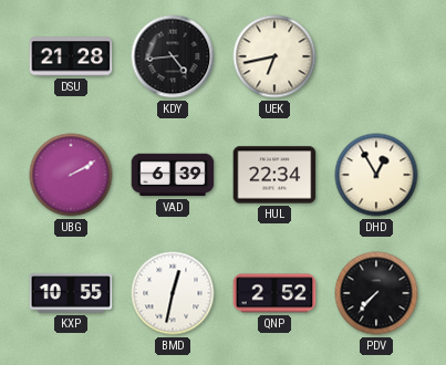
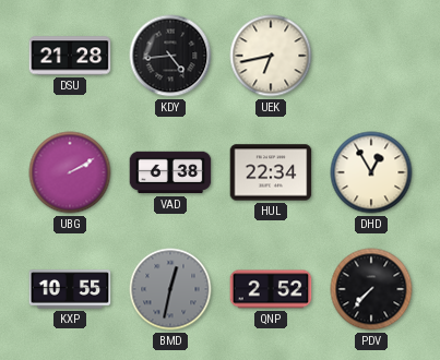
VAD: 6:39 -> 6:38
BMD dial: white -> grey
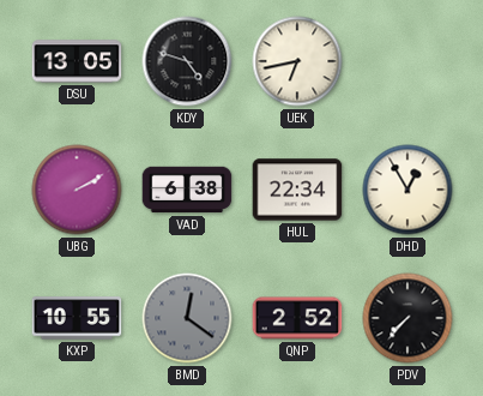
DSU: 21:28 -> 13:05
KDY: 4:44 -> 4:48
BMD: 12:32 -> 12:21
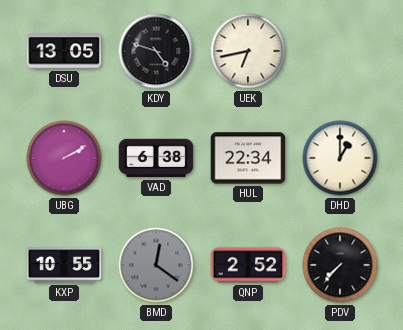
DHD: 12:55 -> 1:00
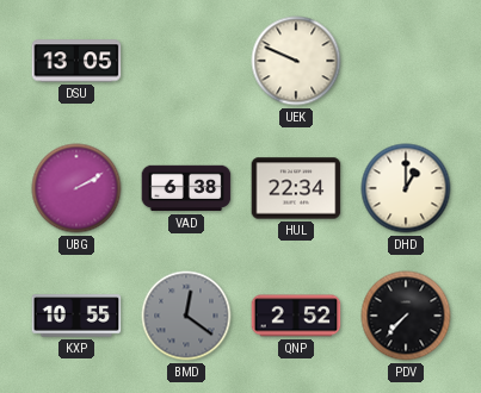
KDY: 4:48 -> none
UEK: 6:43 -> 9:49
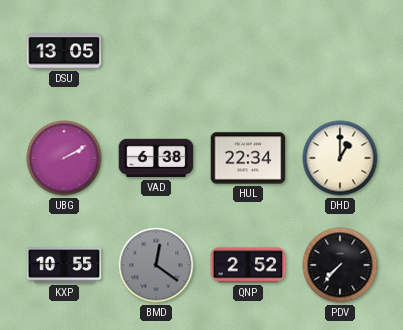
UEK: 9:49 -> none
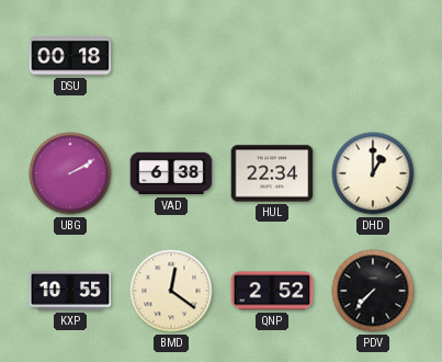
DSU: 13:05 -> 00:18
BMD dial: grey -> cream
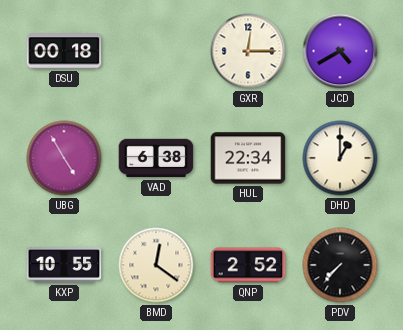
GXR: none -> 12:15
JCD: none -> 4:40
UBG: 2:10 -> 4:55
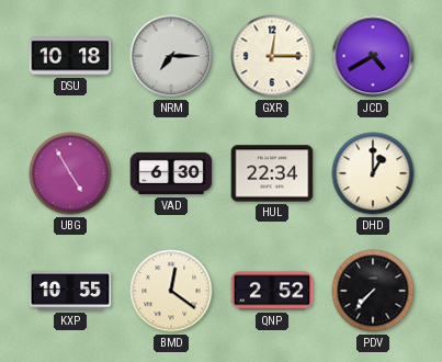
DSU: 00:18 -> 10:18
NRM: none -> 7:15
VAD: 6:38 -> 6:30
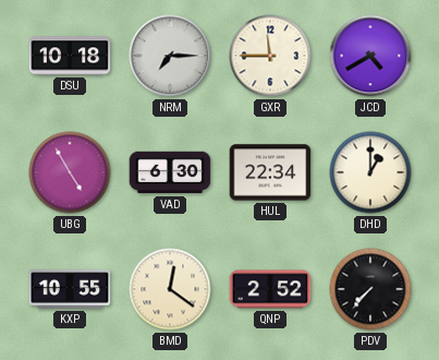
GXR: 12:15 -> 11:45
